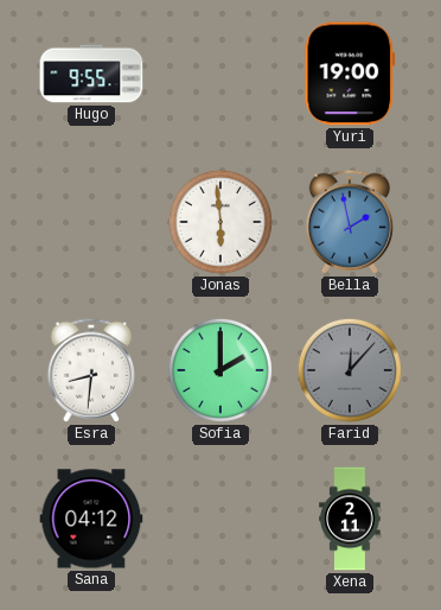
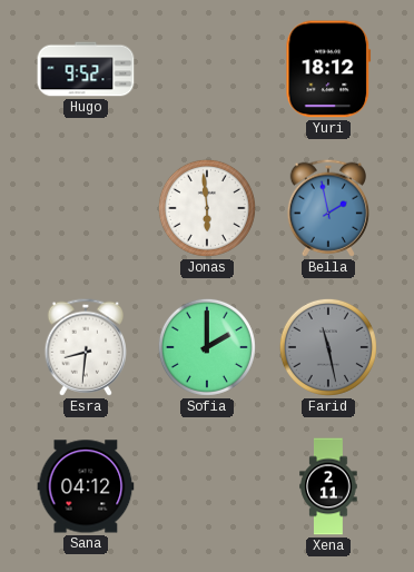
Hugo: 9:55 -> 9:52
Yuri: 19:00 -> 18:12
Farid: 12:07 -> 11:28
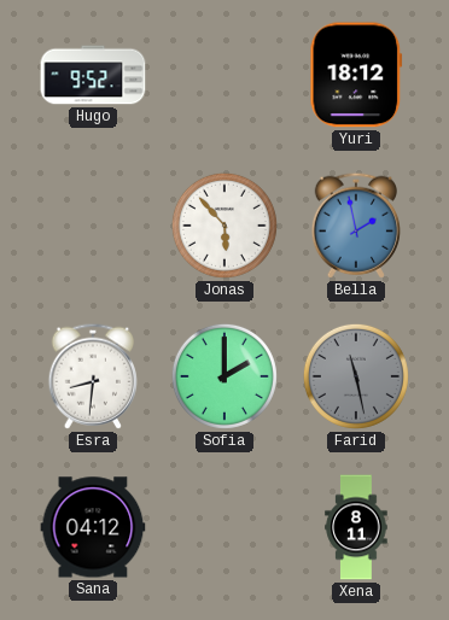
Jonas: 5:59 -> 5:53
Xena: 2:11 -> 8:11
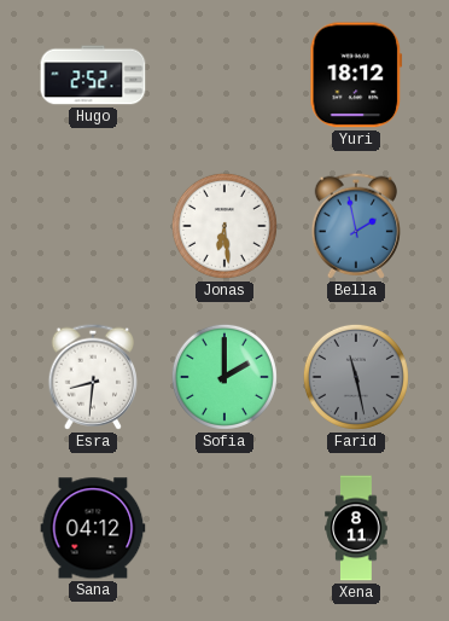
Hugo: 9:52 -> 2:52
Jonas: 5:53 -> 6:29
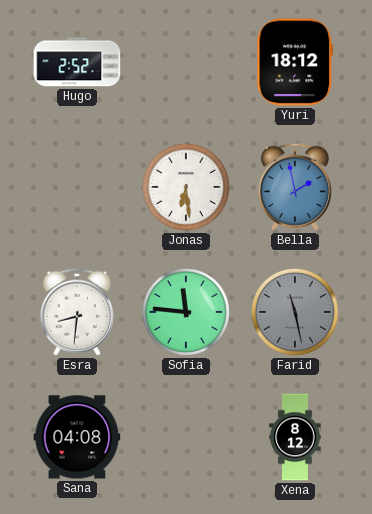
Sofia: 2:00 -> 11:46
Sana: 04:12 -> 04:08
Xena: 8:11 -> 8:12
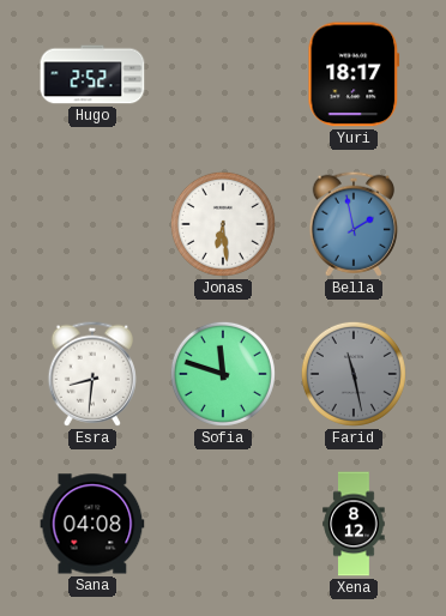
Yuri: 18:12 -> 18:17
Sofia: 11:46 -> 11:48
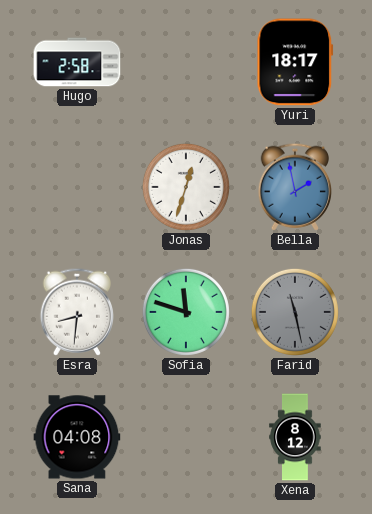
Hugo: 2:52 -> 2:58
Jonas: 6:29 -> 12:33
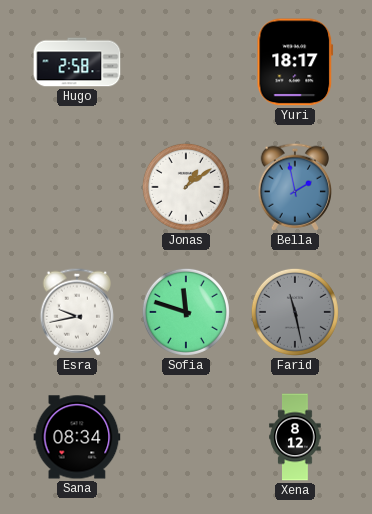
Jonas: 12:33 -> 1:09
Esra: 8:31 -> 9:43
Sana: 04:08 -> 08:34
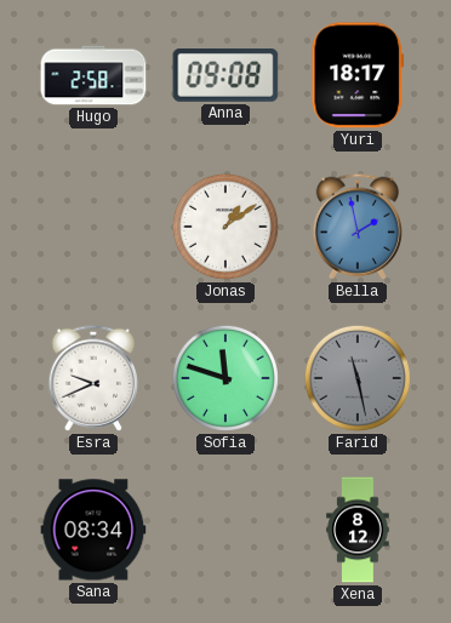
Anna: none -> 09:08
Esra: 9:43 -> 9:41
